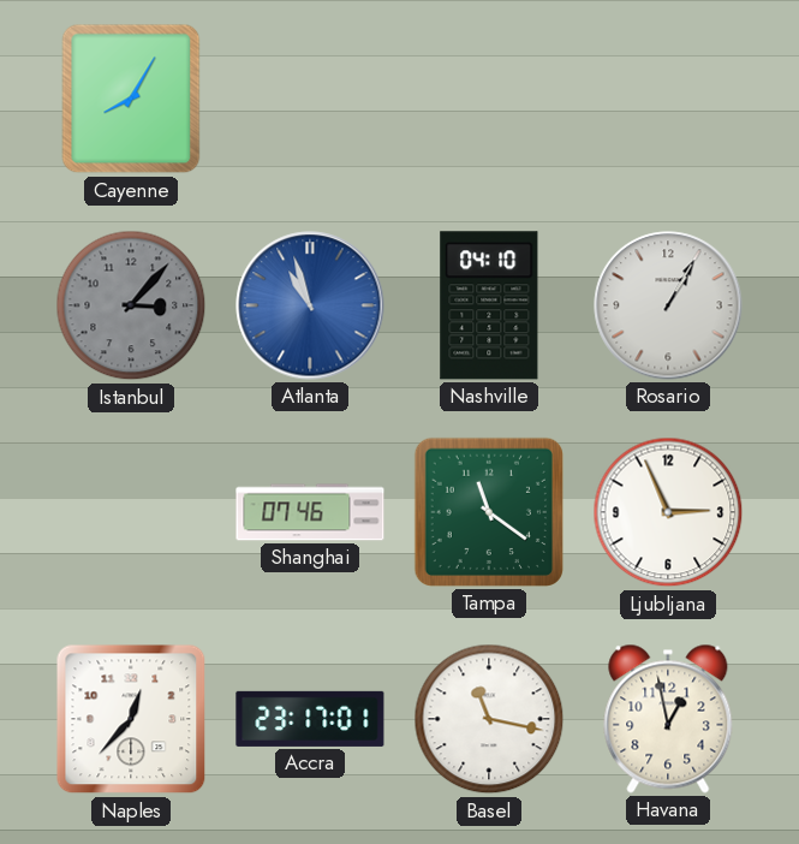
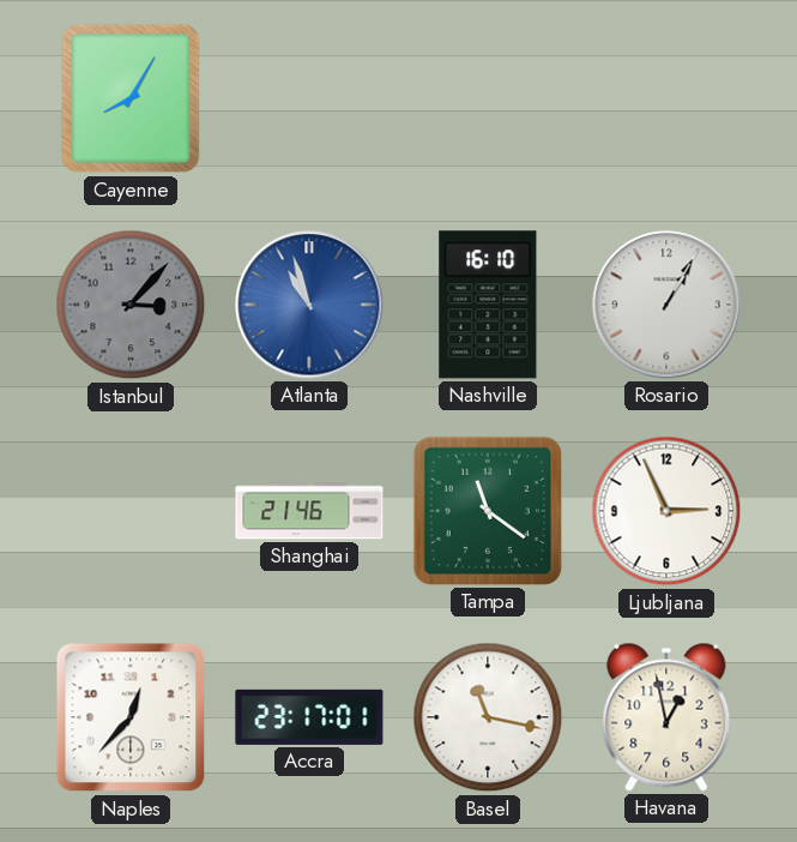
Nashville: 04:10 -> 16:10
Shanghai: 07:46 -> 21:46
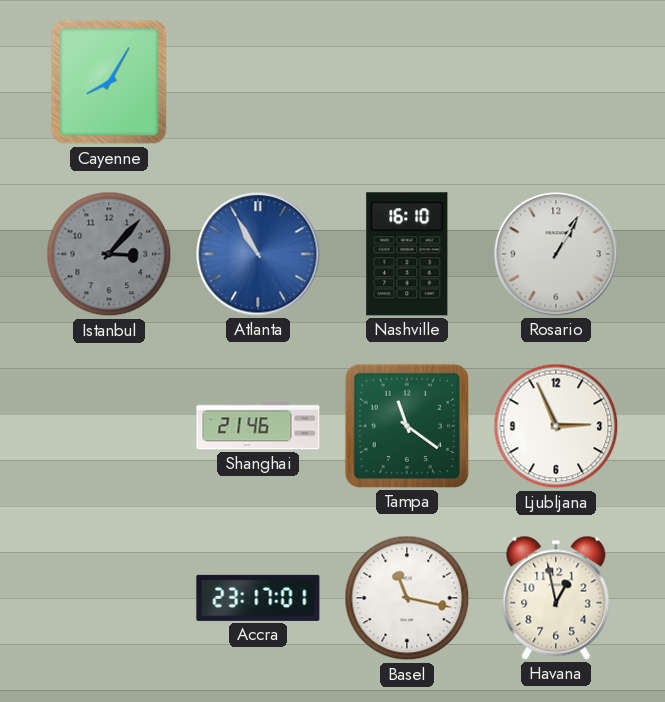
Atlanta: 10:57 -> 10:55
Naples: 12:37 -> none
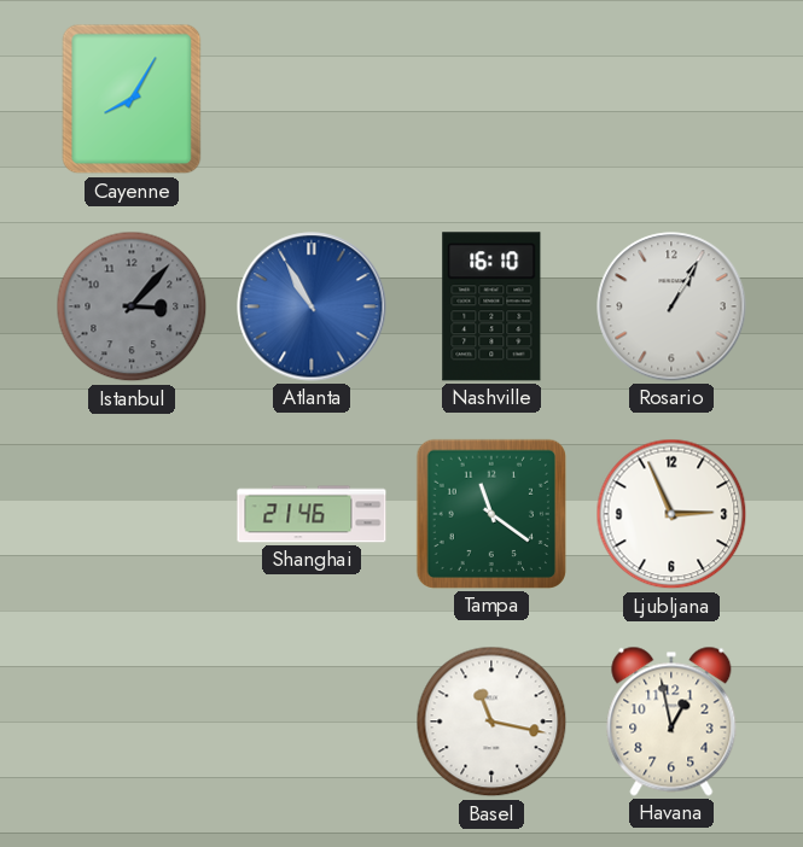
Accra: 23:17 -> none
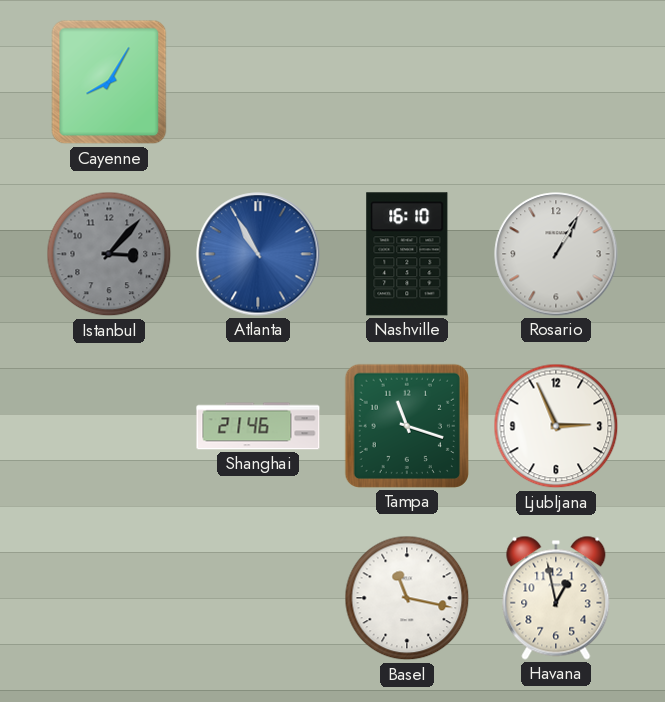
Tampa: 11:21 -> 11:18
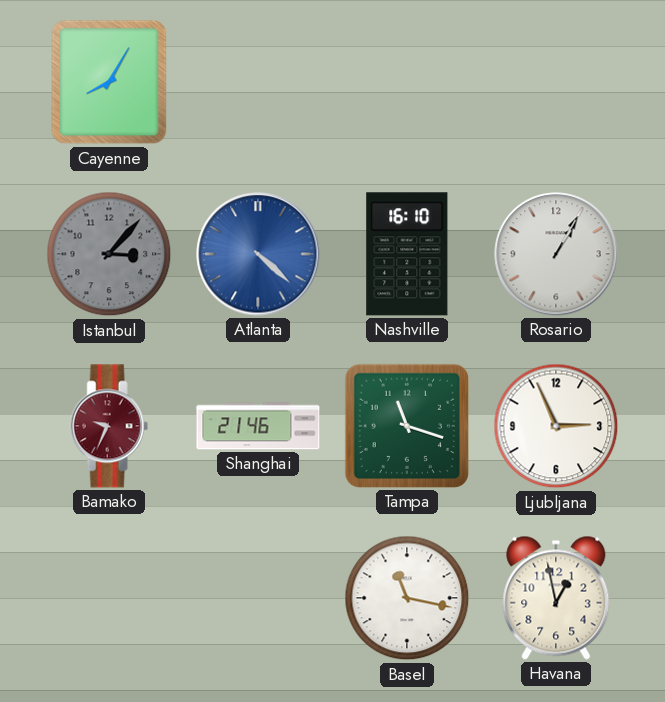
Atlanta: 10:55 -> 4:22
Bamako: none -> 9:34
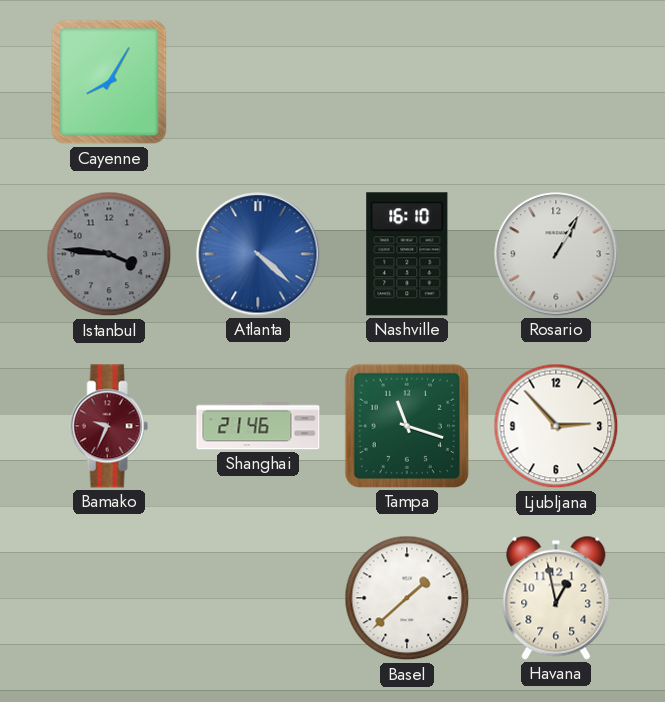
Istanbul: 3:07 -> 3:46
Ljubljana: 2:56 -> 2:53
Basel: 11:17 -> 1:38
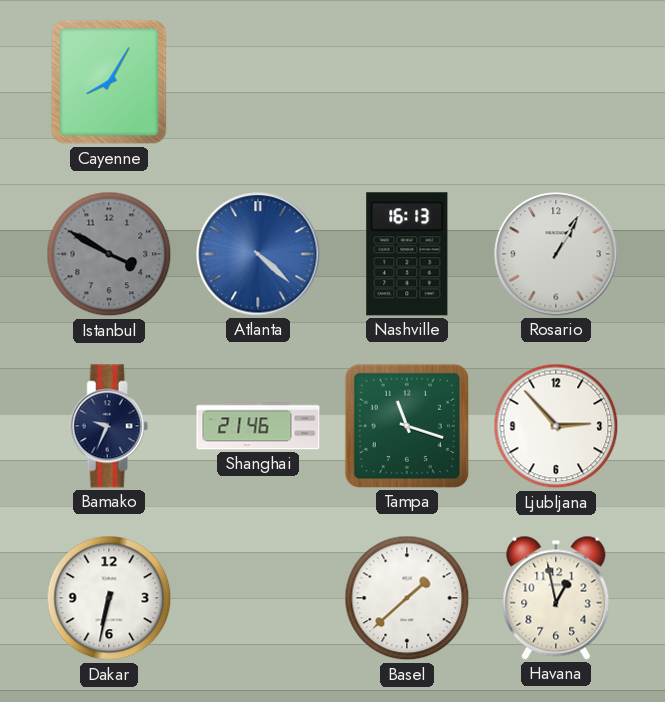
Istanbul: 3:46 -> 3:50
Nashville: 16:10 -> 16:13
Bamako dial: burgundy -> navy
Dakar: none -> 6:32
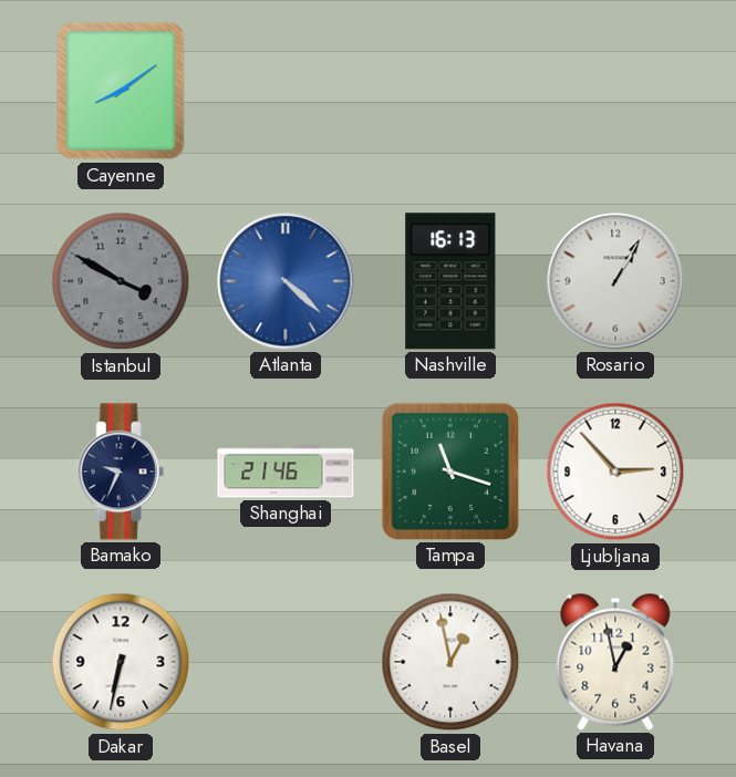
Cayenne: 8:05 -> 8:09
Basel: 1:38 -> 12:58
